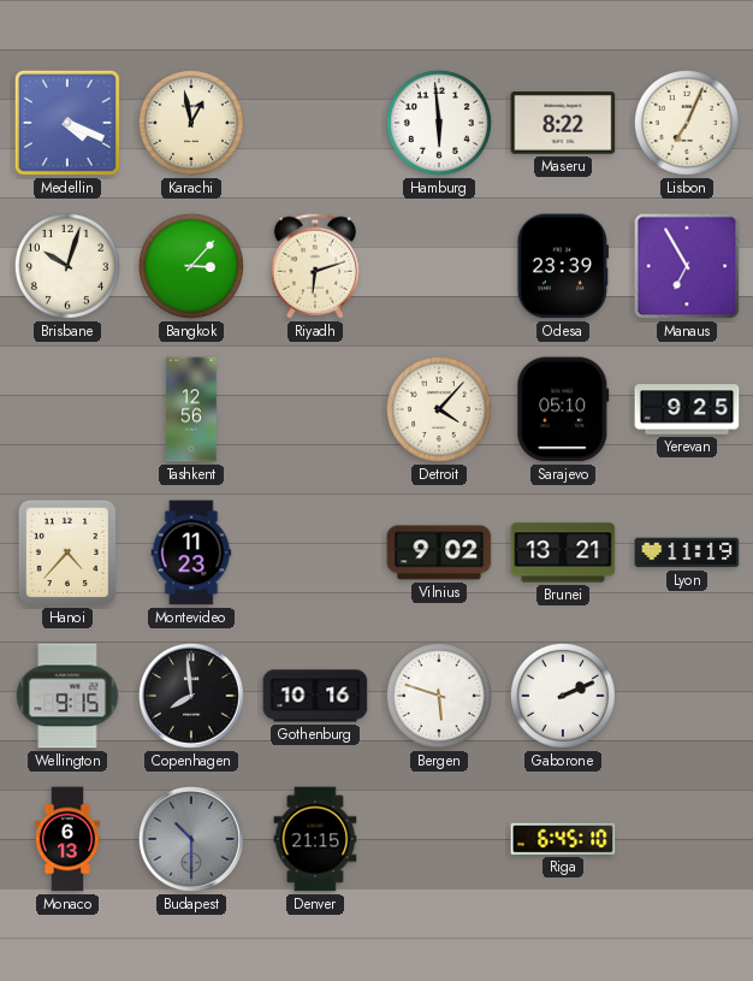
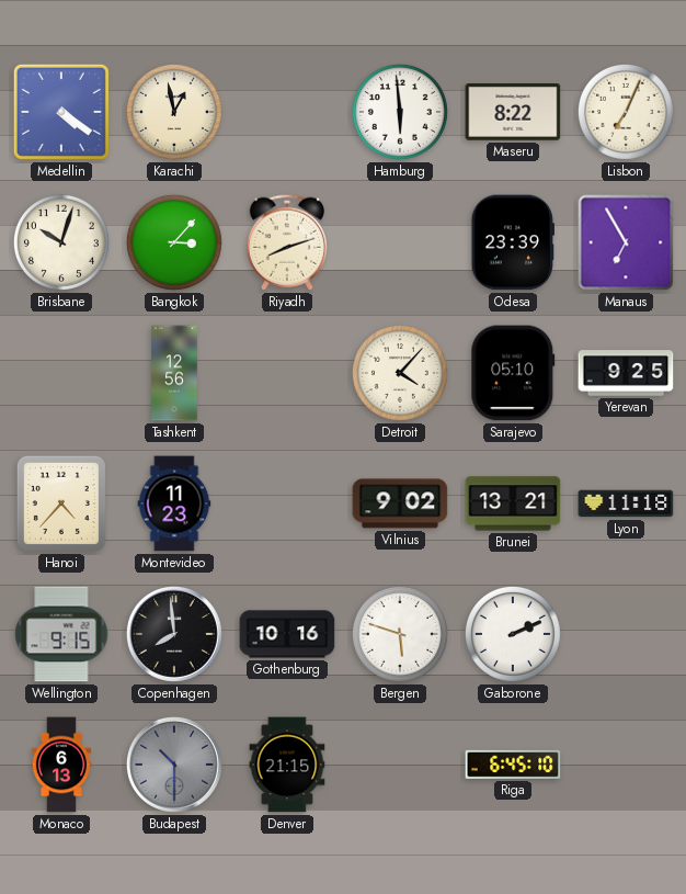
Medellin: 4:19 -> 4:21
Riyadh: 6:12 -> 8:12
Lyon: 11:19 -> 11:18
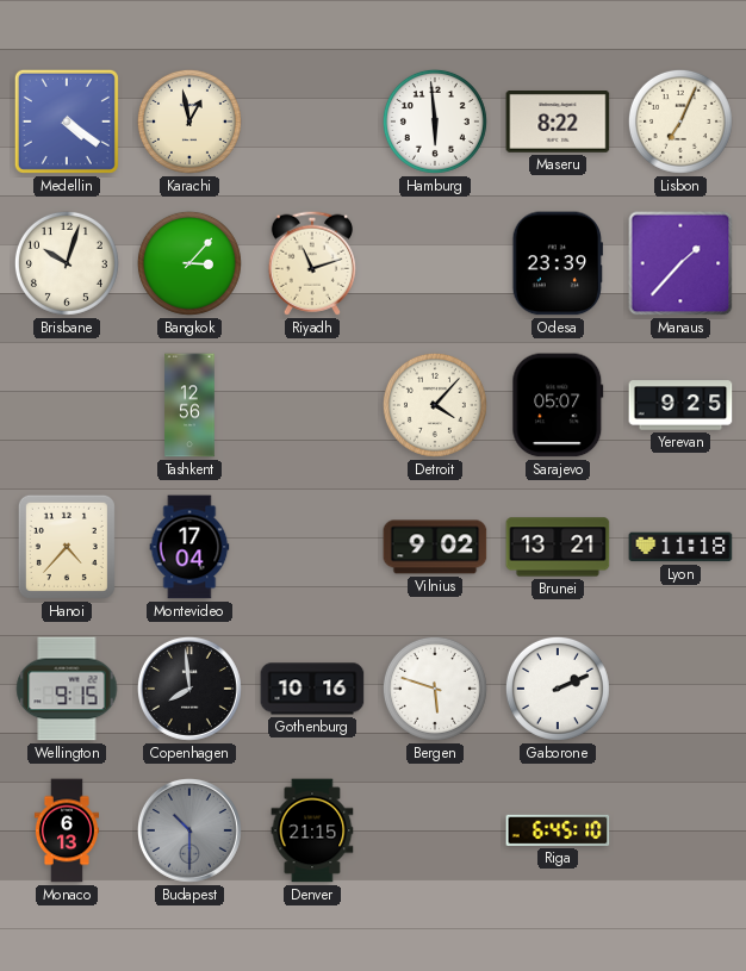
Riyadh: 8:12 -> 11:12
Manaus: 6:55 -> 1:37
Sarajevo: 05:10 -> 05:07
Montevideo: 11:23 -> 17:04
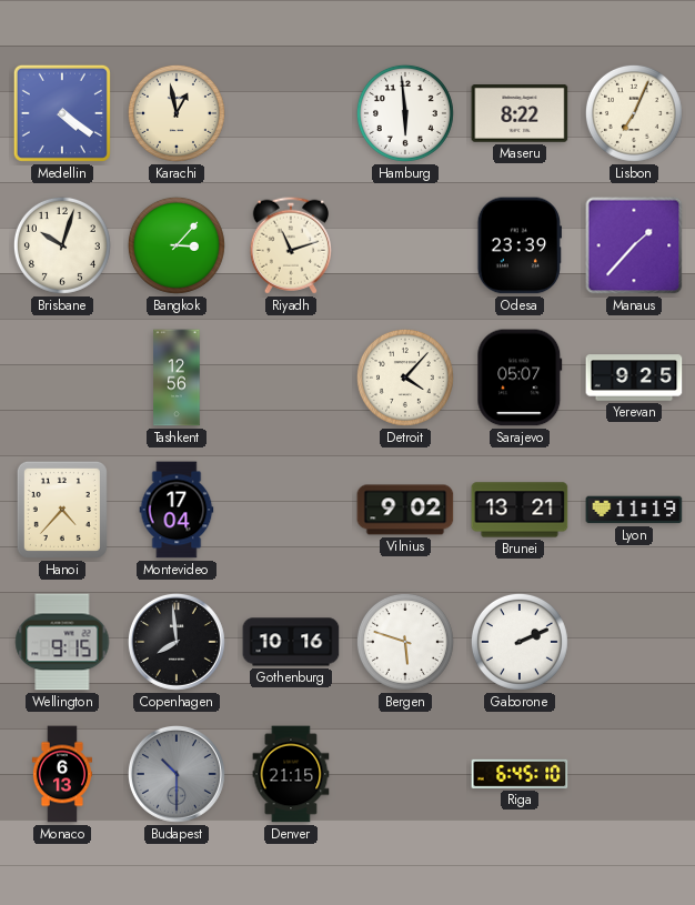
Lyon: 11:18 -> 11:19
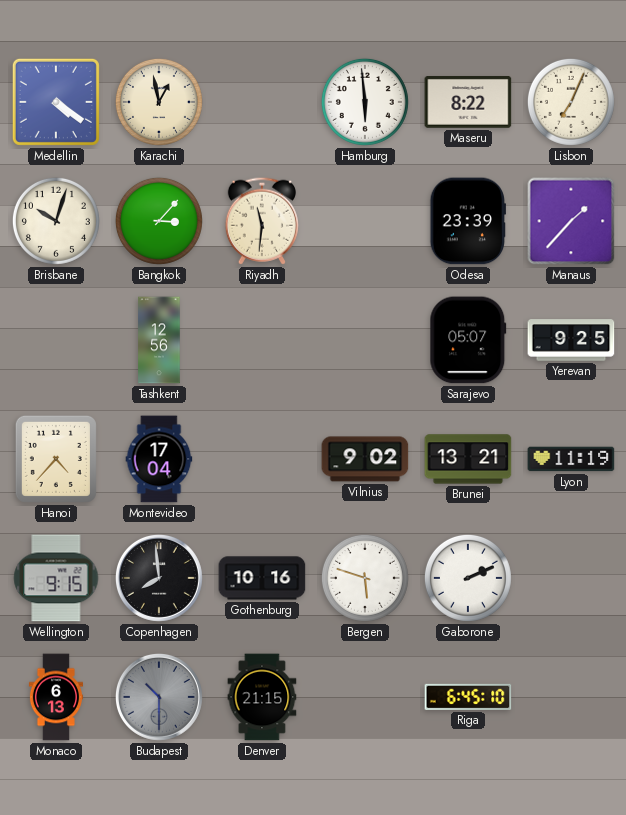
Riyadh: 11:12 -> 11:31
Detroit: 4:07 -> none
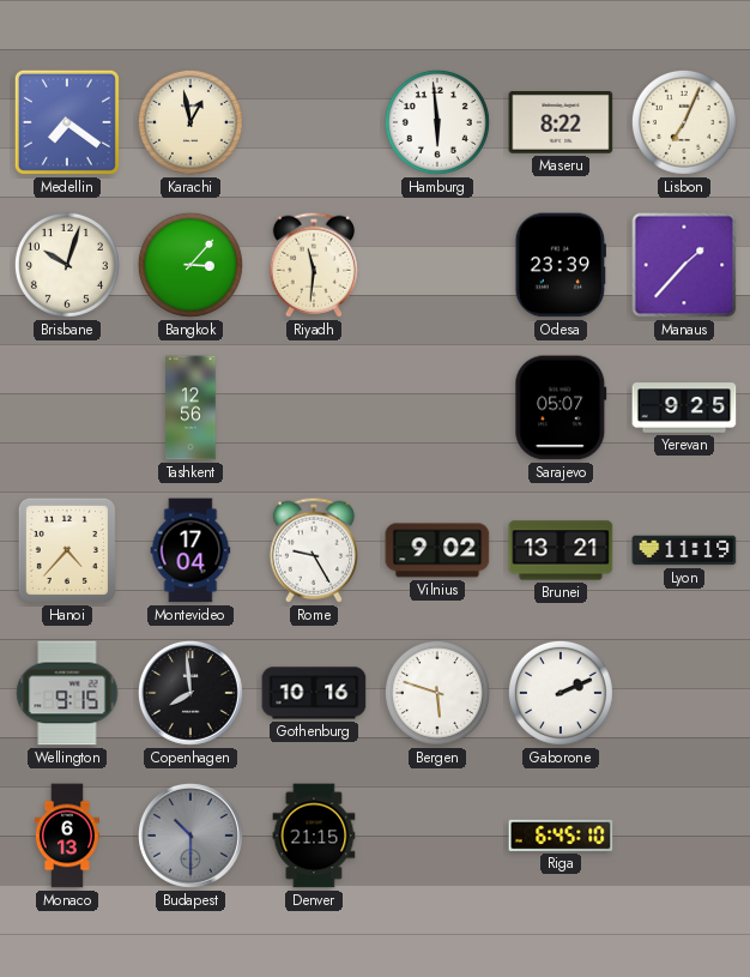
Medellin: 4:21 -> 7:21
Rome: none -> 9:25
